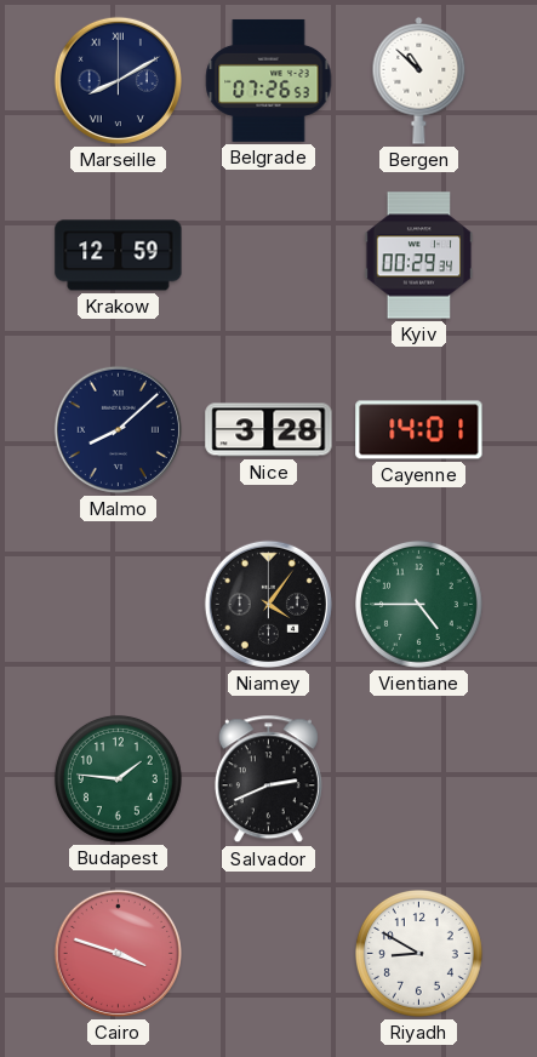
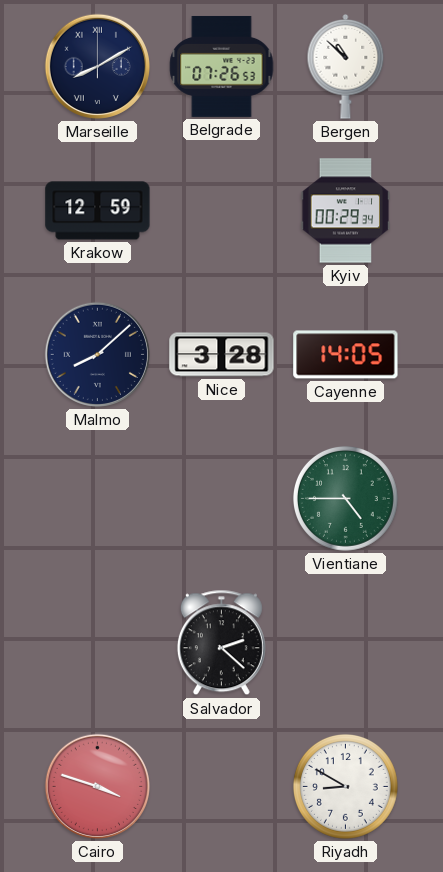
Cayenne: 14:01 -> 14:05
Niamey: 4:06 -> none
Budapest: 1:46 -> none
Salvador: 2:41 -> 2:22
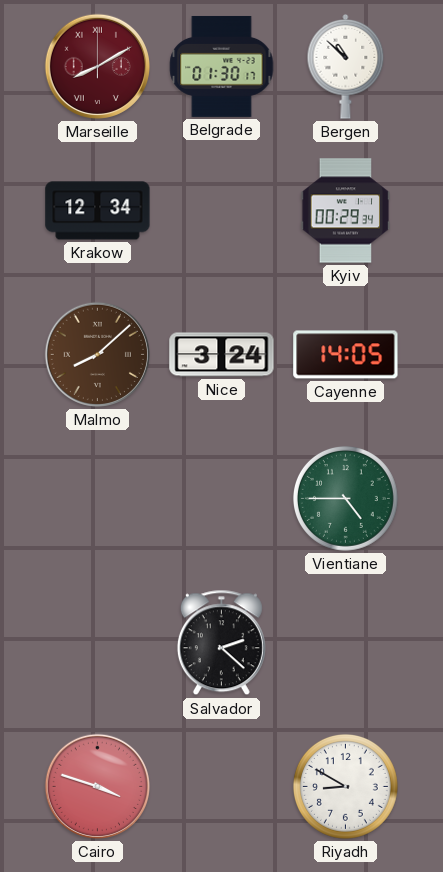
Marseille dial: navy -> burgundy
Belgrade: 07:26 -> 01:30
Krakow: 12:59 -> 12:34
Malmo dial: navy -> brown
Nice: 3:28 -> 3:24
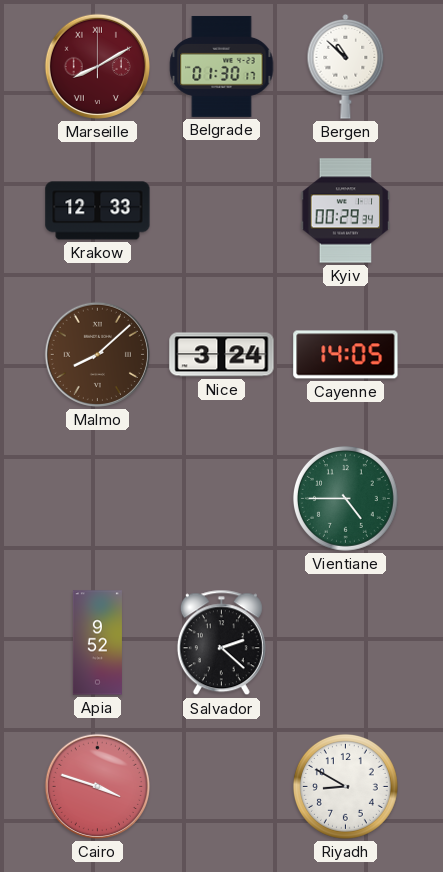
Krakow: 12:34 -> 12:33
Apia: none -> 9:52
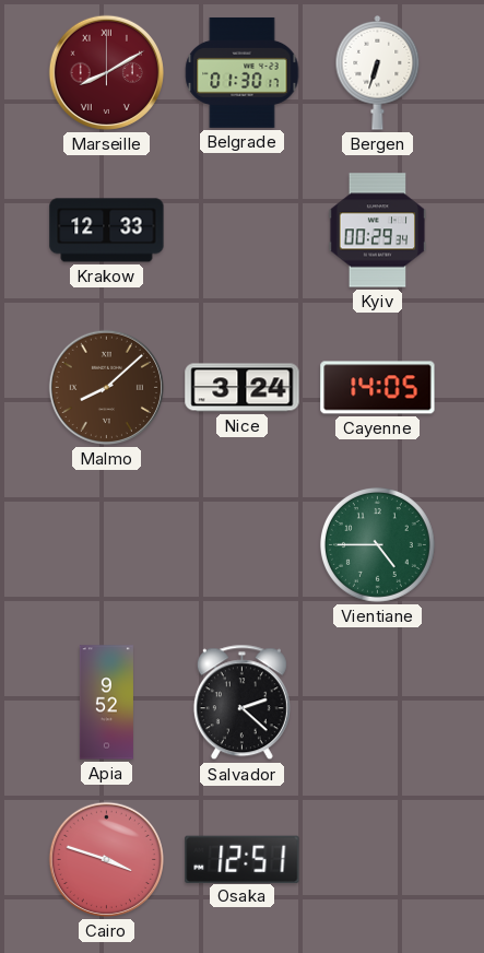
Bergen: 10:52 -> 6:33
Osaka: none -> 12:51
Riyadh: 8:50 -> none
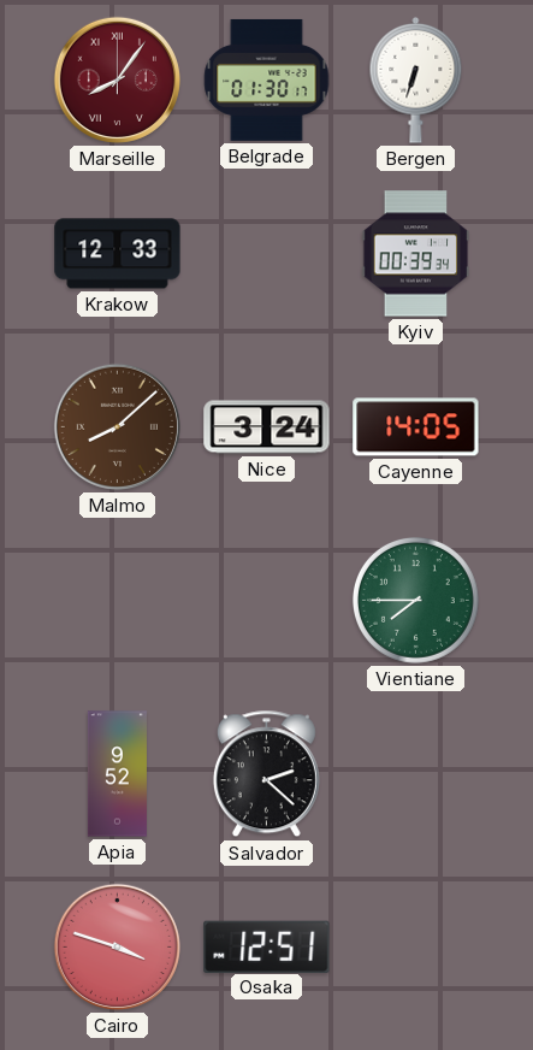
Marseille: 8:10 -> 8:06
Kyiv: 00:29 -> 00:39
Vientiane: 4:45 -> 7:45
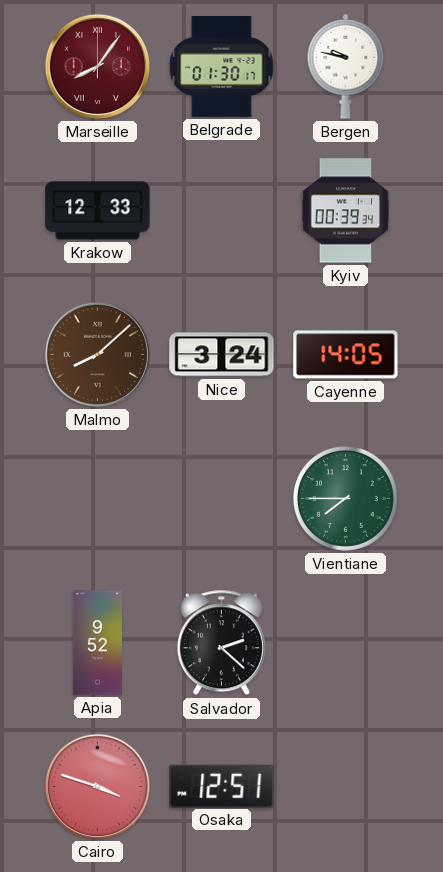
Bergen: 6:33 -> 9:47
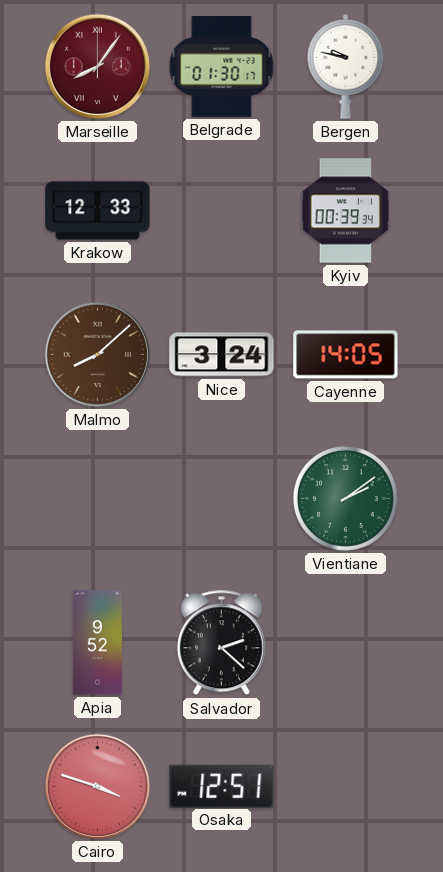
Vientiane: 7:45 -> 2:09
